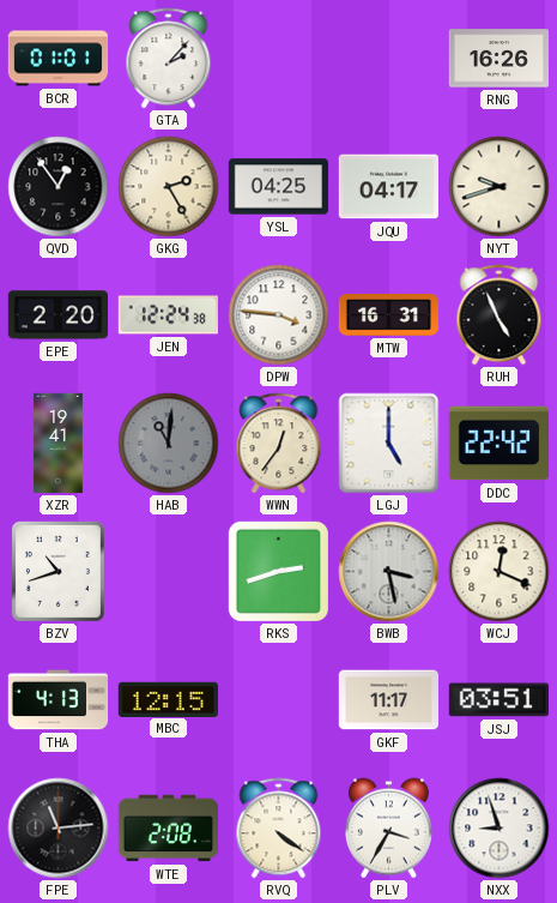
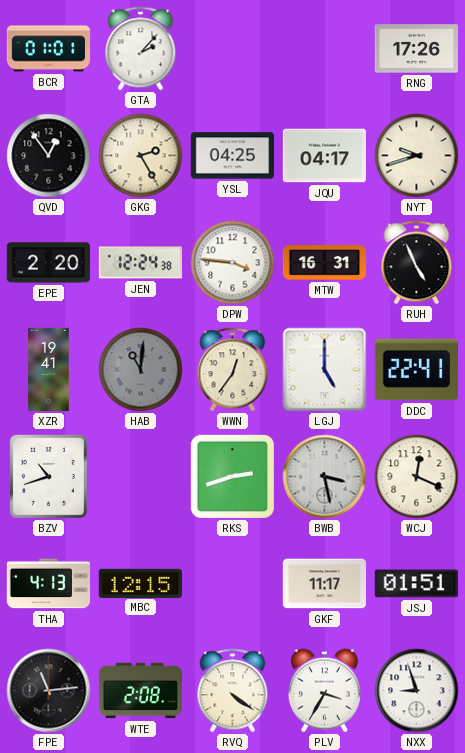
RNG: 16:26 -> 17:26
DDC: 22:42 -> 22:41
JSJ: 03:51 -> 01:51
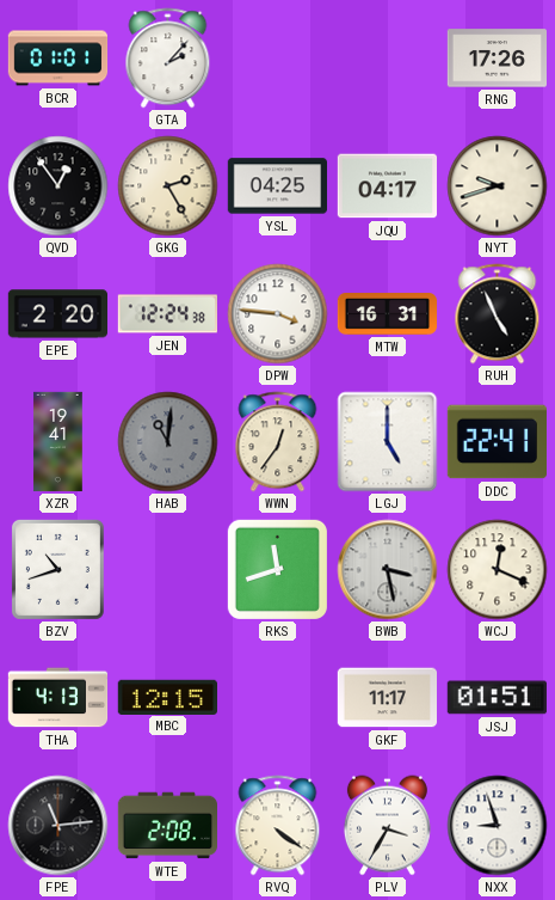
RKS: 2:42 -> 11:42
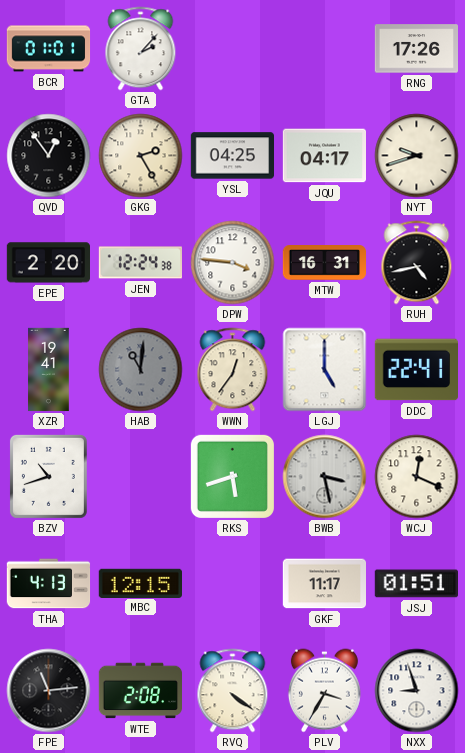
RUH: 4:56 -> 4:43
RKS: 11:42 -> 5:42
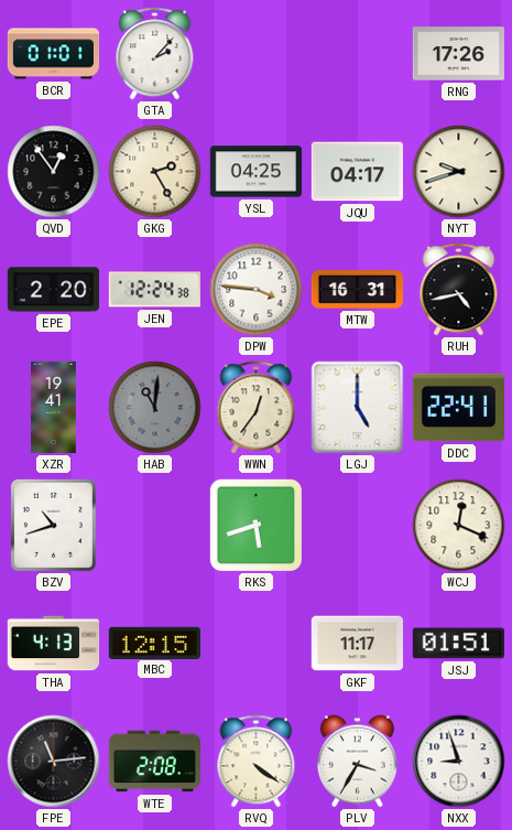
BWB: 3:28 -> none
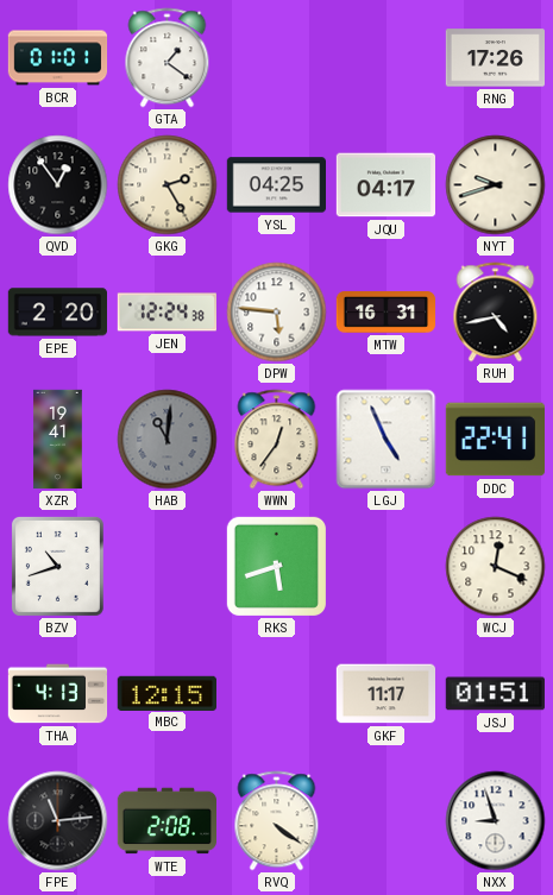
GTA: 2:07 -> 1:21
DPW: 3:46 -> 5:46
LGJ: 5:00 -> 4:56
PLV: 3:35 -> none
